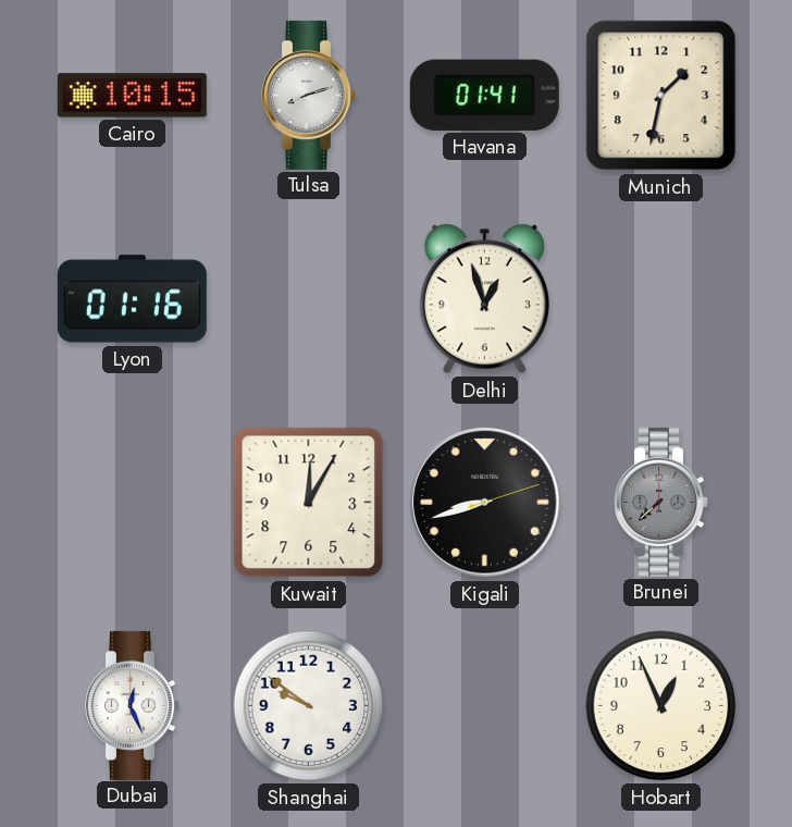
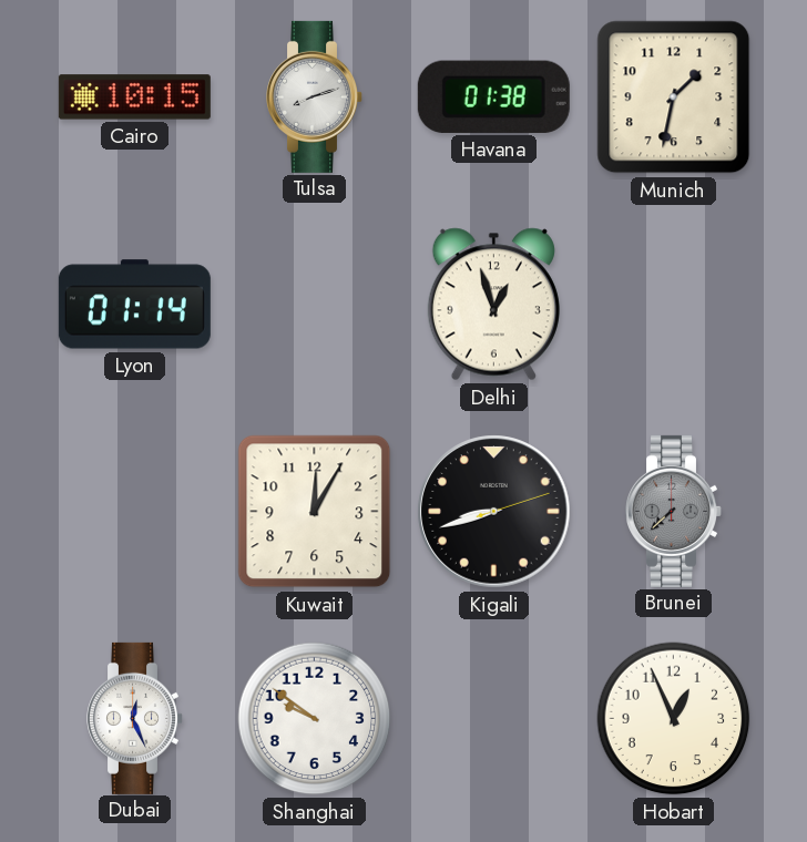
Havana: 01:41 -> 01:38
Lyon: 01:16 -> 01:14
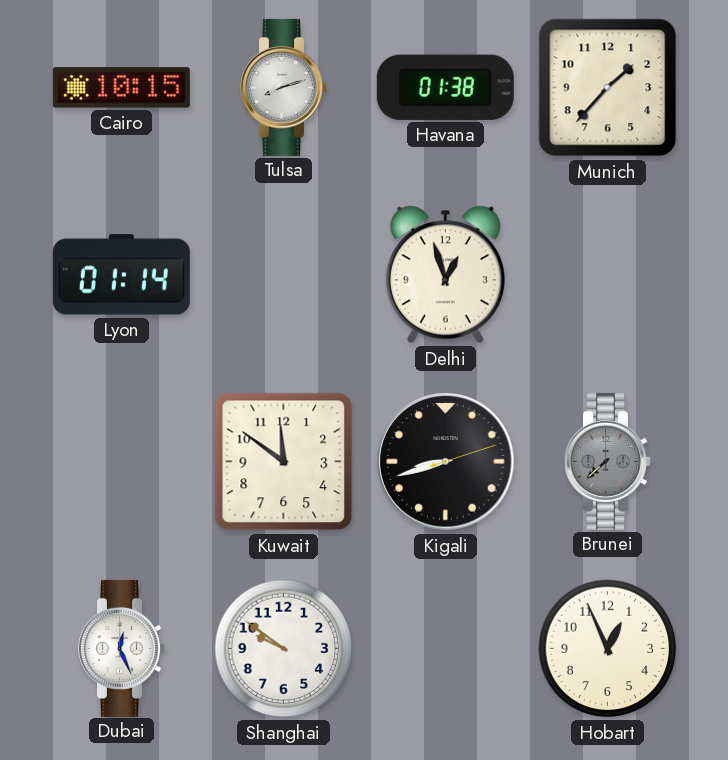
Munich: 1:32 -> 1:37
Kuwait: 12:05 -> 11:51
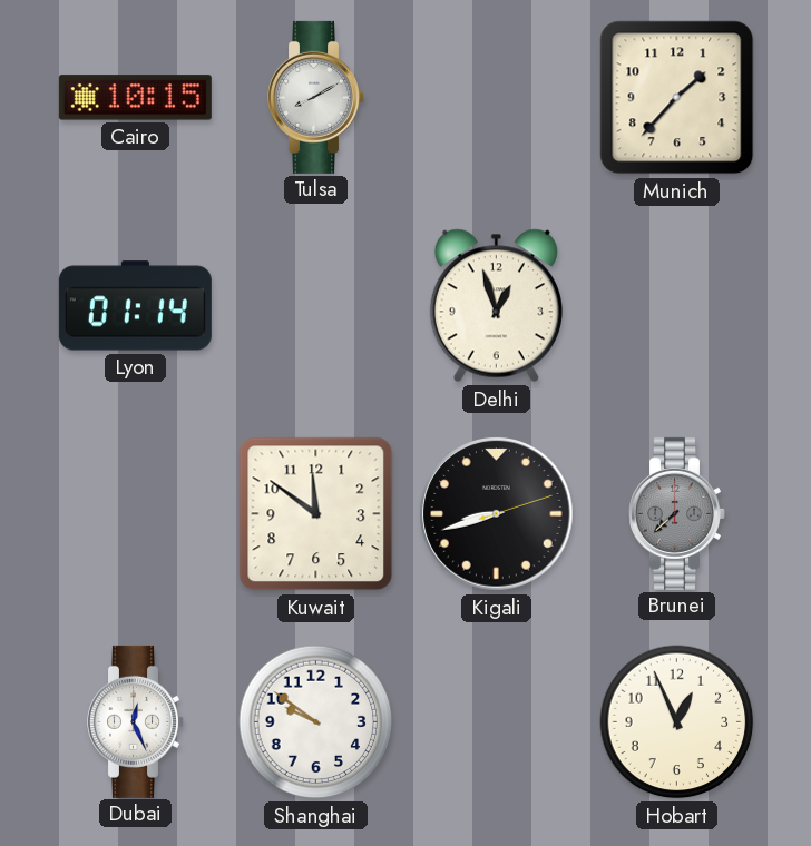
Tulsa: 8:12 -> 8:10
Havana: 01:38 -> none
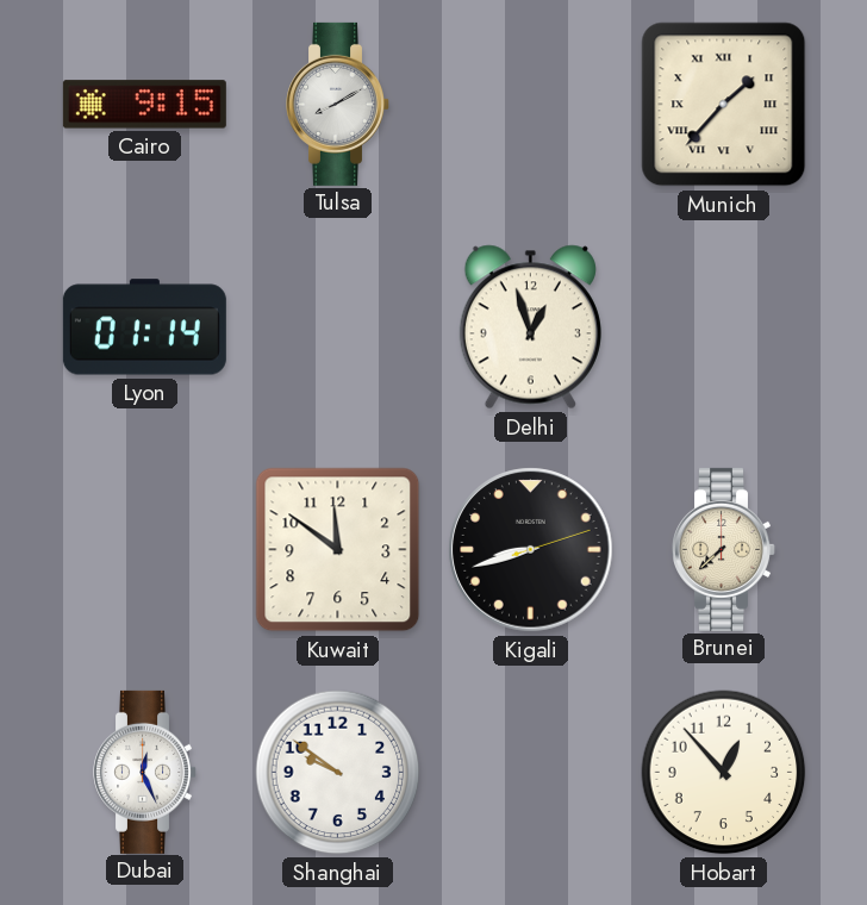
Cairo: 10:15 -> 9:15
Munich numerals: Arabic -> Roman
Brunei dial: grey -> cream
Hobart: 12:56 -> 12:53
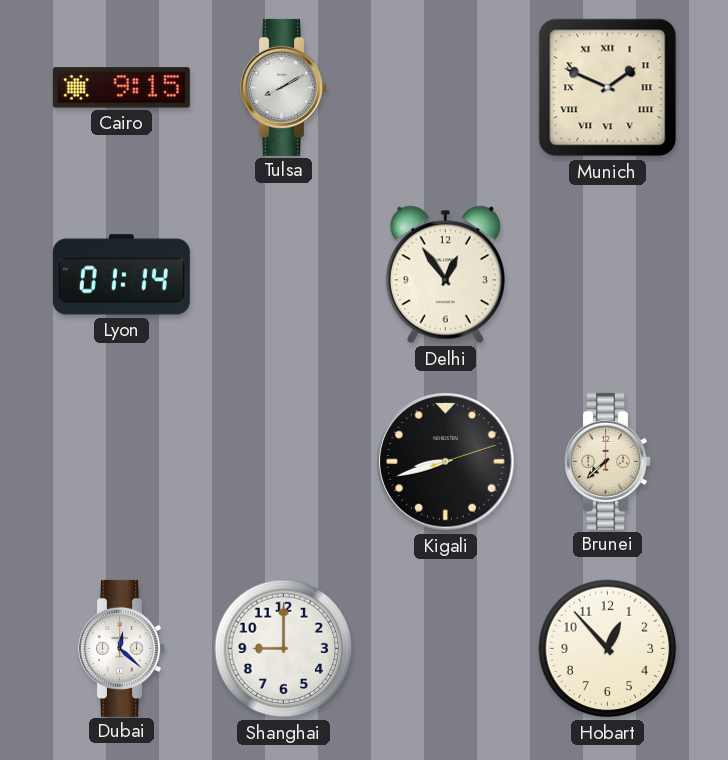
Munich: 1:37 -> 1:49
Delhi: 12:57 -> 12:54
Kuwait: 11:51 -> none
Dubai: 12:26 -> 12:22
Shanghai: 9:51 -> 9:00
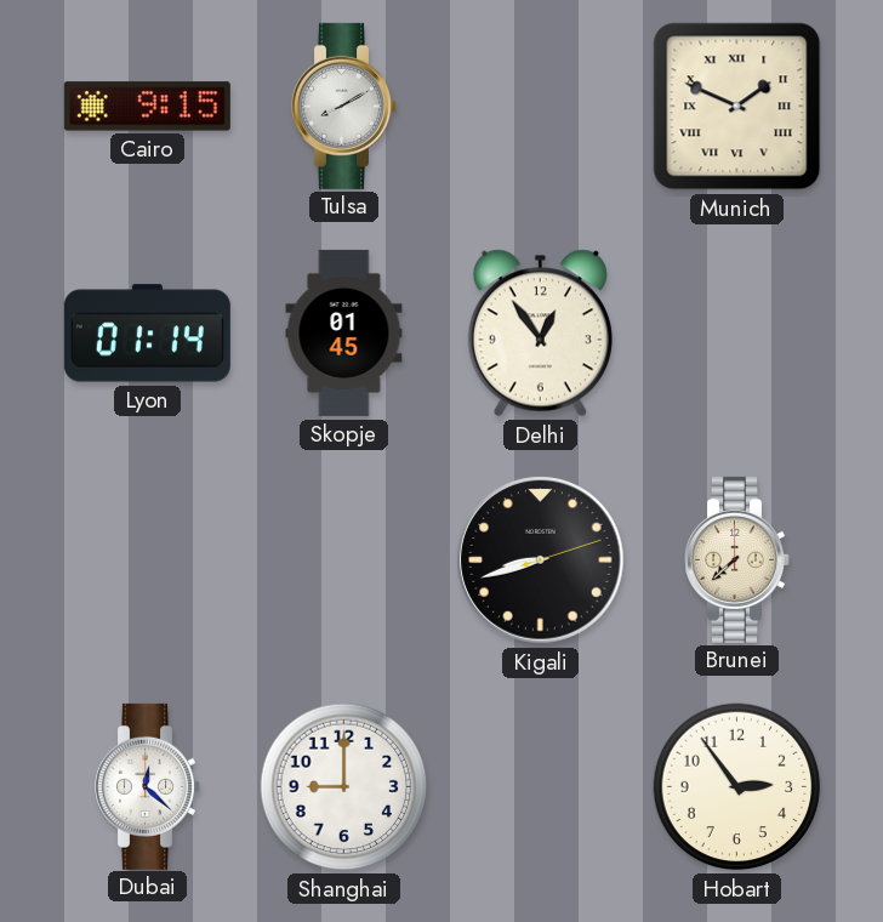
Skopje: none -> 01:45
Hobart: 12:53 -> 2:54
